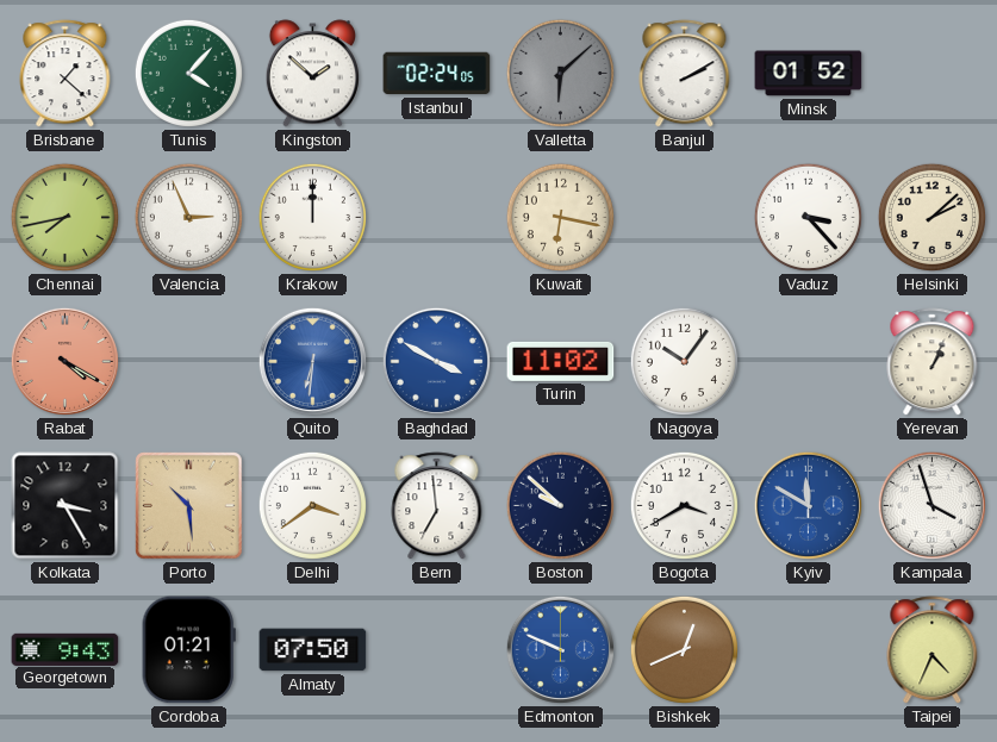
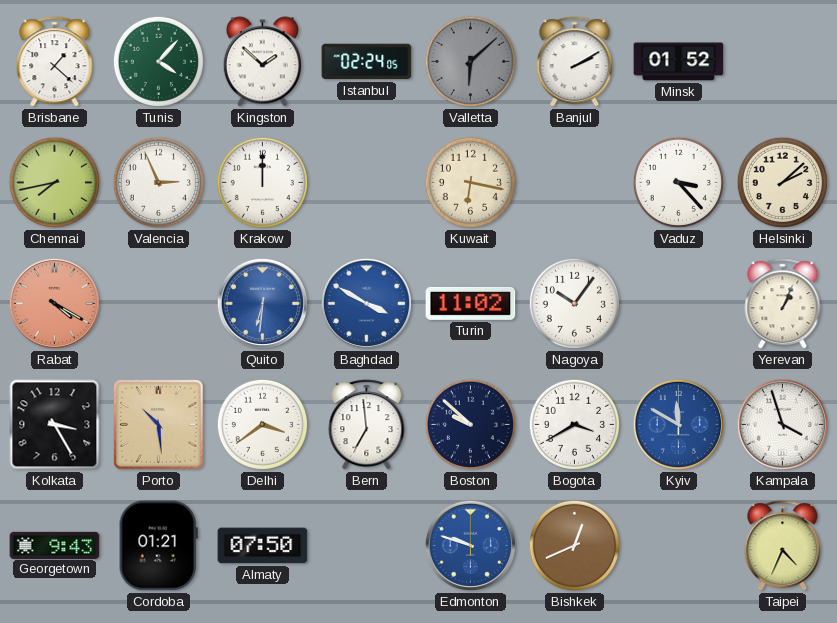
Edmonton: 9:49 -> 9:48
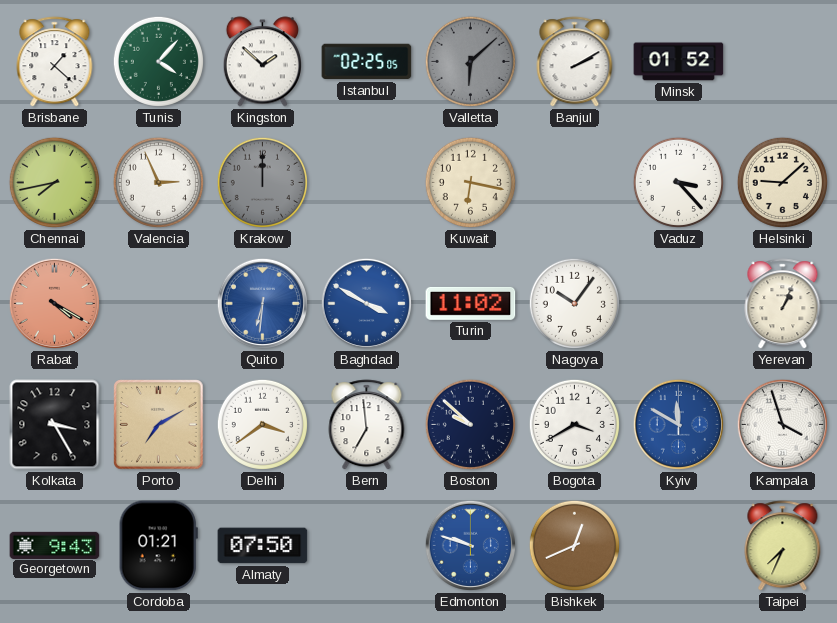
Istanbul: 02:24 -> 02:25
Krakow dial: white -> grey
Helsinki: 2:08 -> 9:08
Porto: 10:29 -> 7:10
Taipei: 4:34 -> 7:34
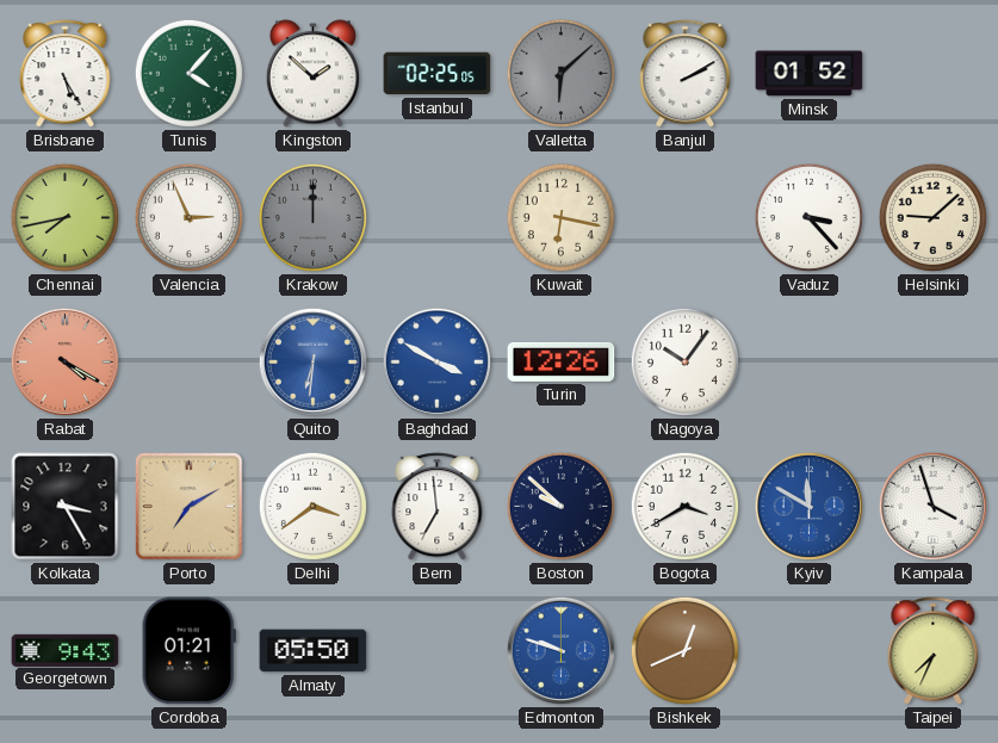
Brisbane: 1:22 -> 5:25
Turin: 11:02 -> 12:26
Yerevan: 1:04 -> none
Almaty: 07:50 -> 05:50
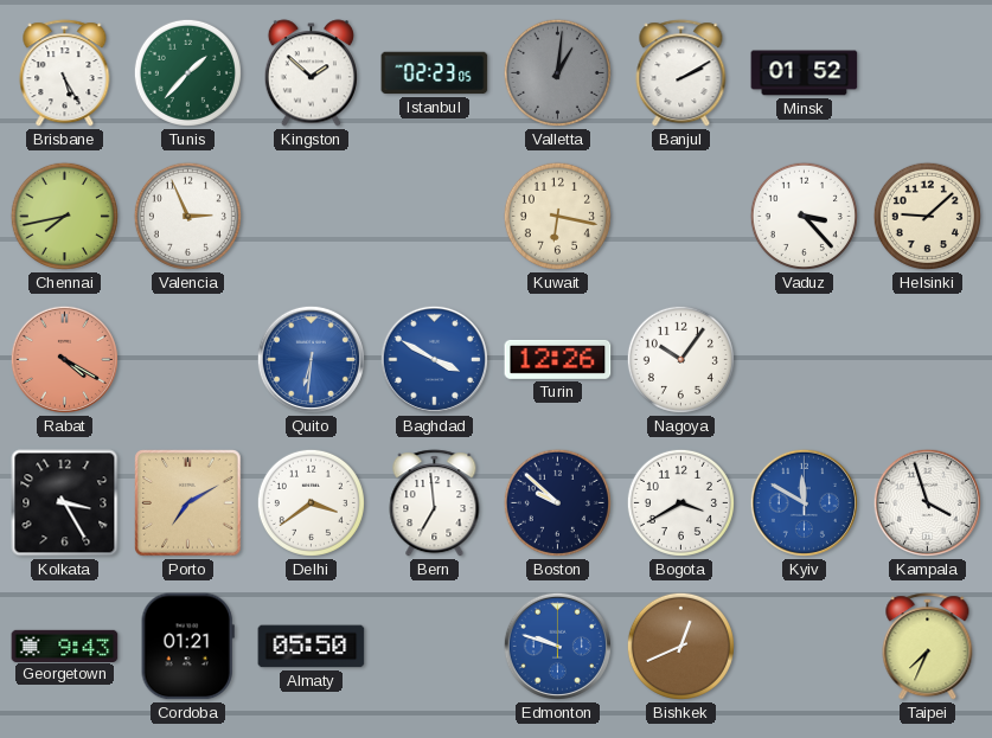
Tunis: 4:07 -> 1:37
Istanbul: 02:25 -> 02:23
Valletta: 6:08 -> 1:01
Krakow: 12:00 -> none
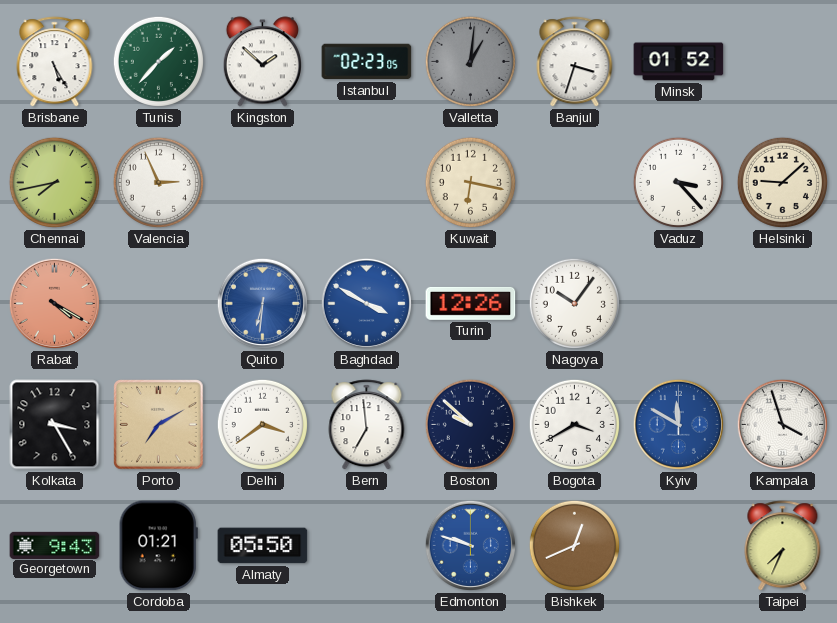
Banjul: 2:10 -> 3:33
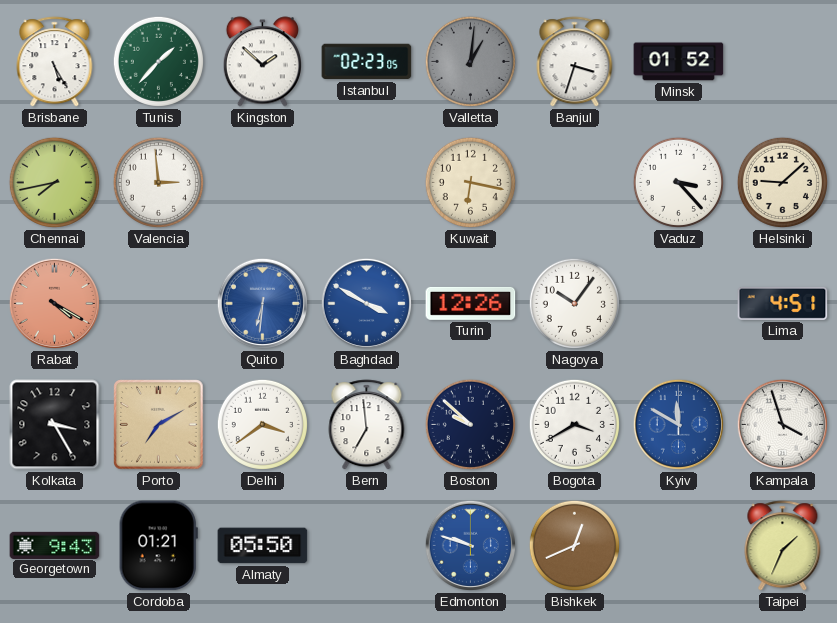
Valencia: 2:56 -> 2:59
Lima: none -> 4:51
Taipei: 7:34 -> 1:34
